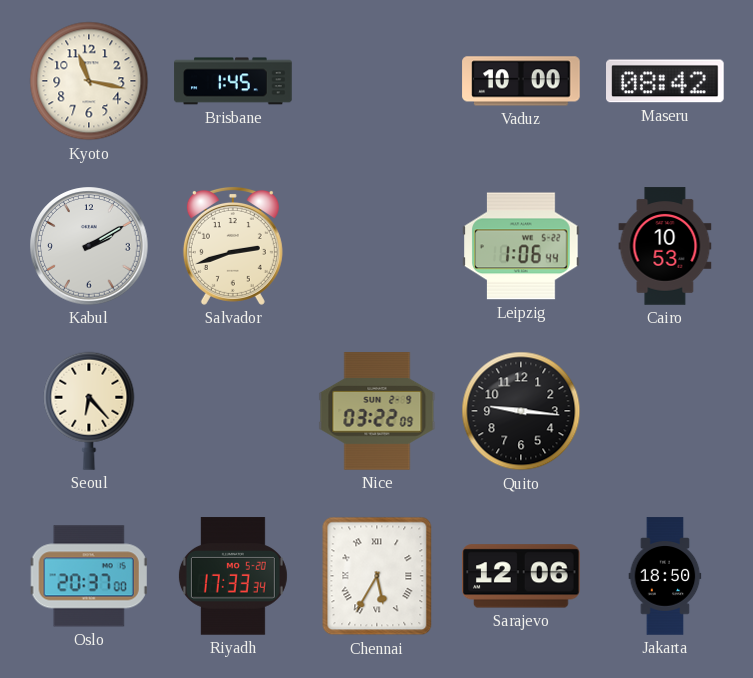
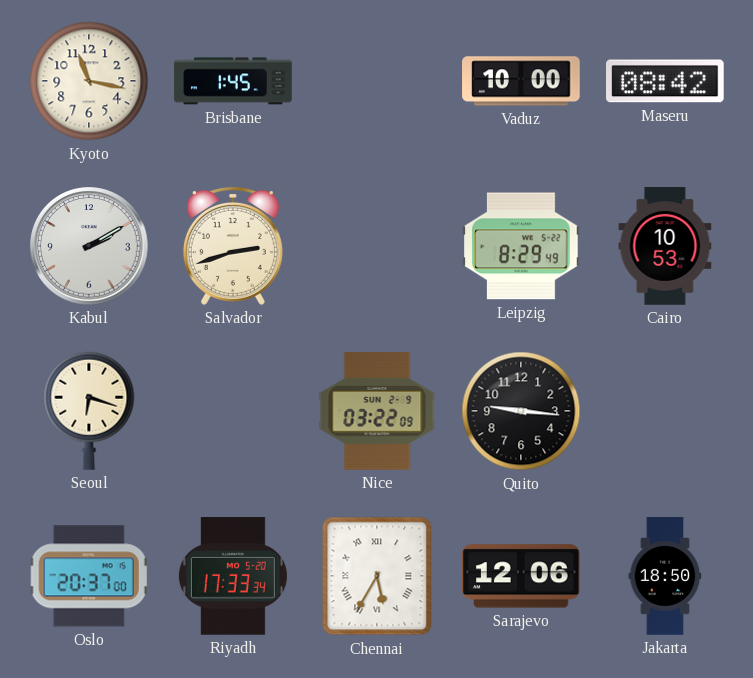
Leipzig: 1:06 -> 8:29
Seoul: 6:23 -> 6:18
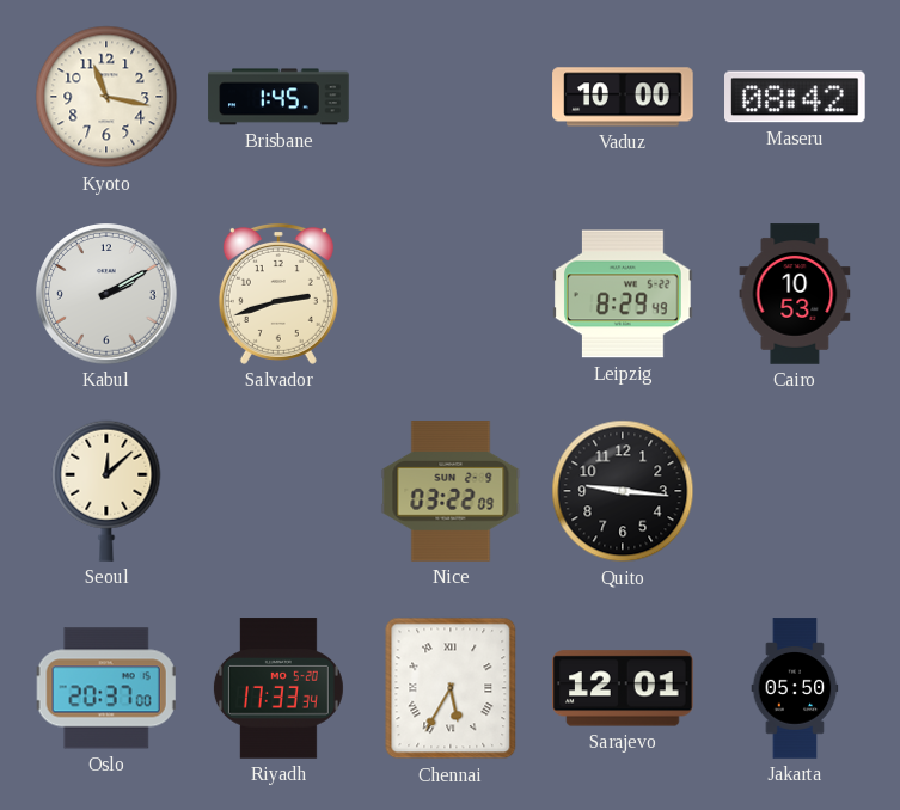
Seoul: 6:18 -> 12:08
Sarajevo: 12:06 -> 12:01
Jakarta: 18:50 -> 05:50
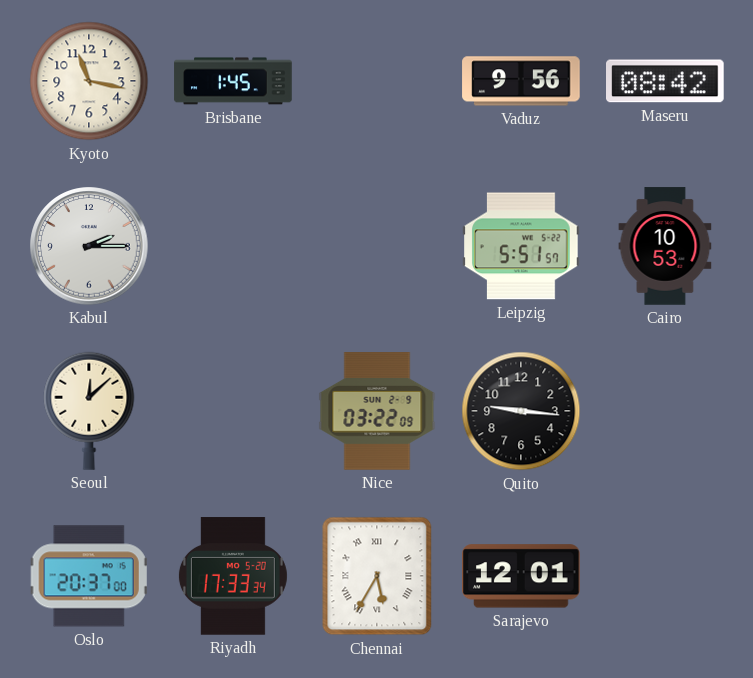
Vaduz: 10:00 -> 9:56
Kabul: 2:10 -> 2:15
Salvador: 2:42 -> none
Leipzig: 8:29 -> 5:51
Jakarta: 05:50 -> none
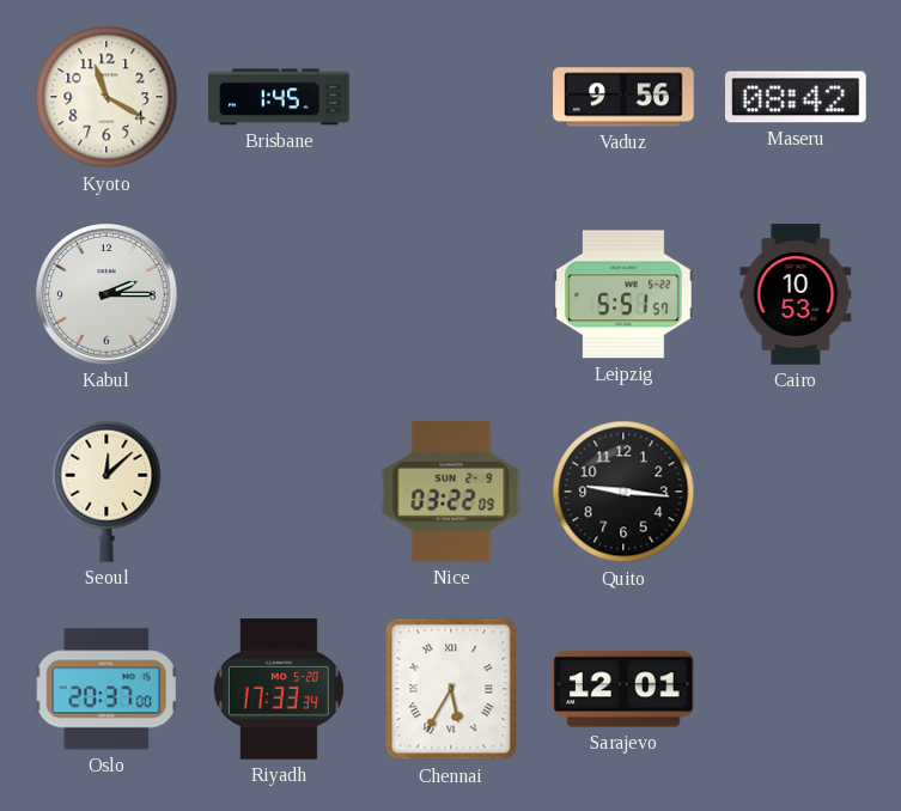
Kyoto: 11:17 -> 11:20
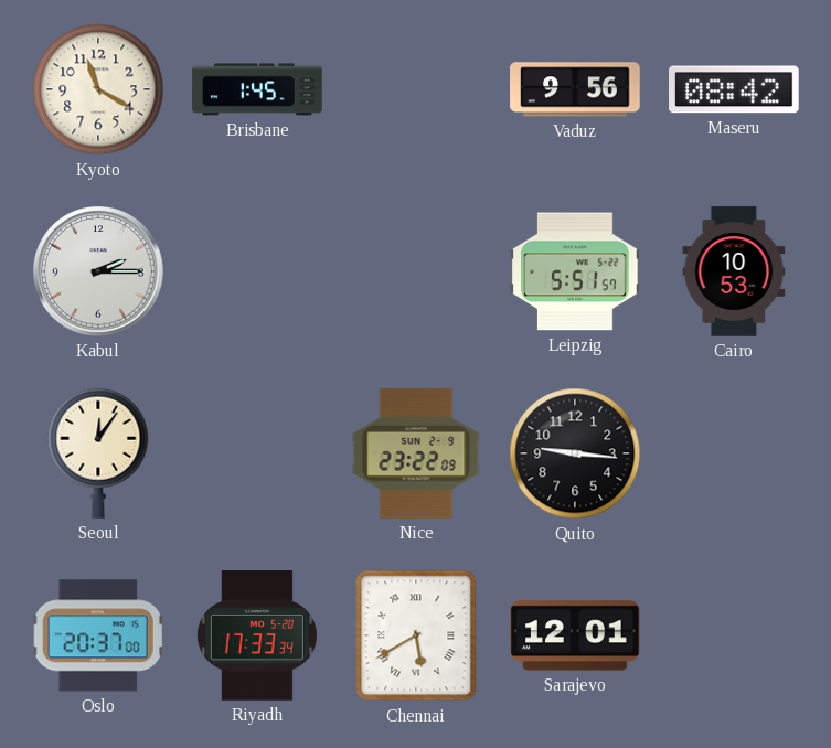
Seoul: 12:08 -> 12:06
Nice: 03:22 -> 23:22
Chennai: 5:35 -> 5:40
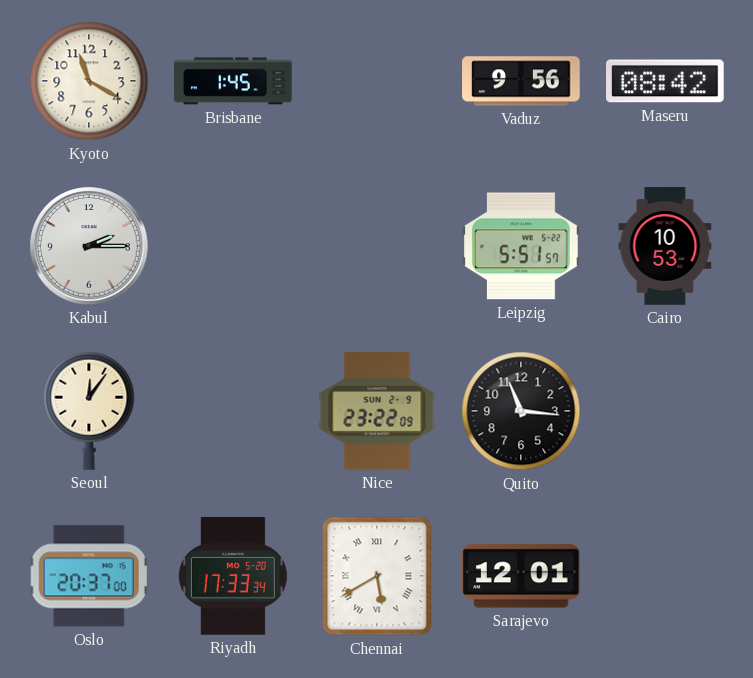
Quito: 9:16 -> 11:16
